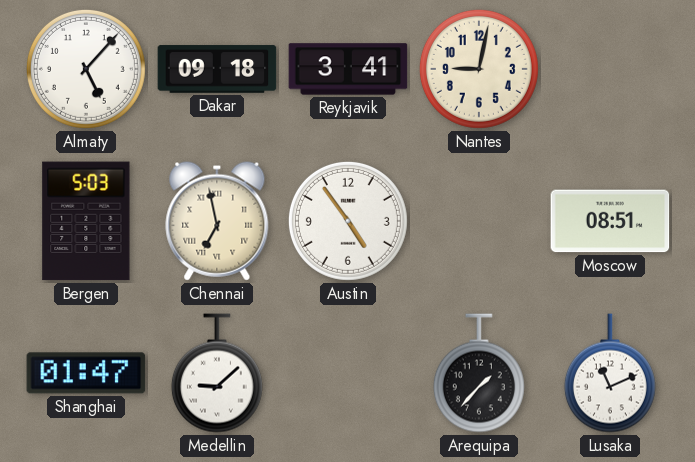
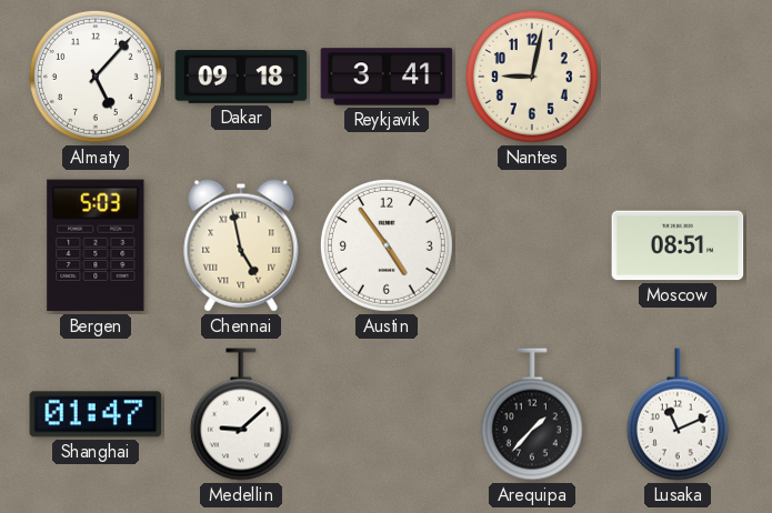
Chennai: 6:58 -> 4:58
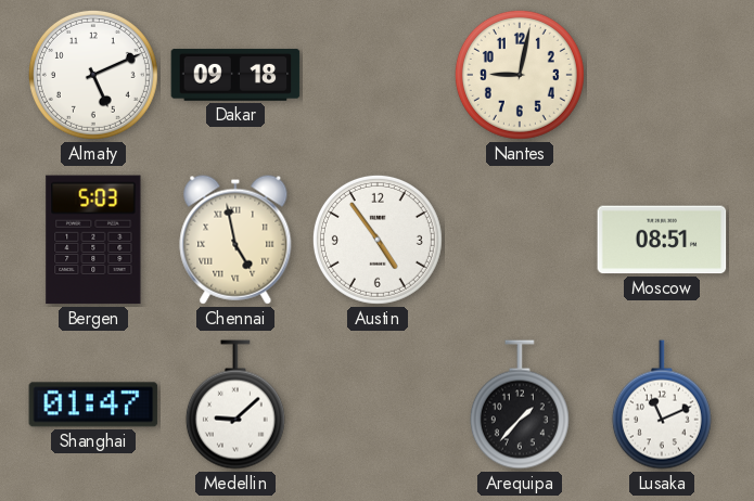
Almaty: 5:07 -> 5:11
Reykjavik: 3:41 -> none
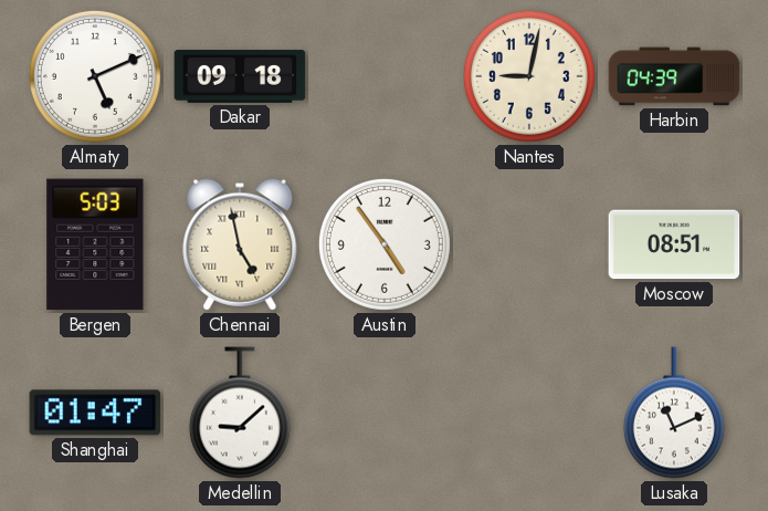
Harbin: none -> 04:39
Arequipa: 1:37 -> none
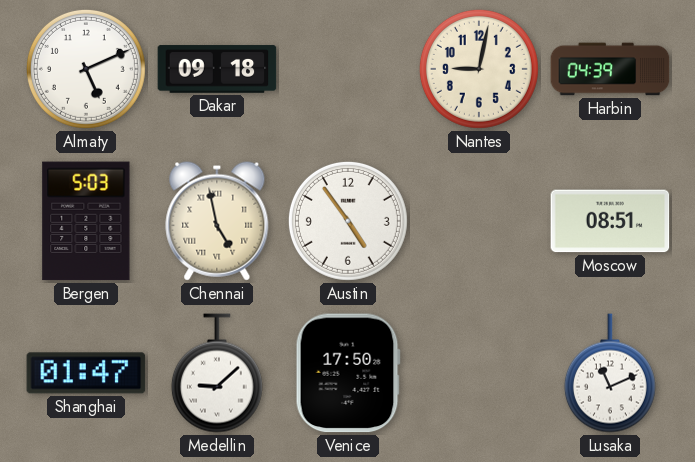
Venice: none -> 17:50
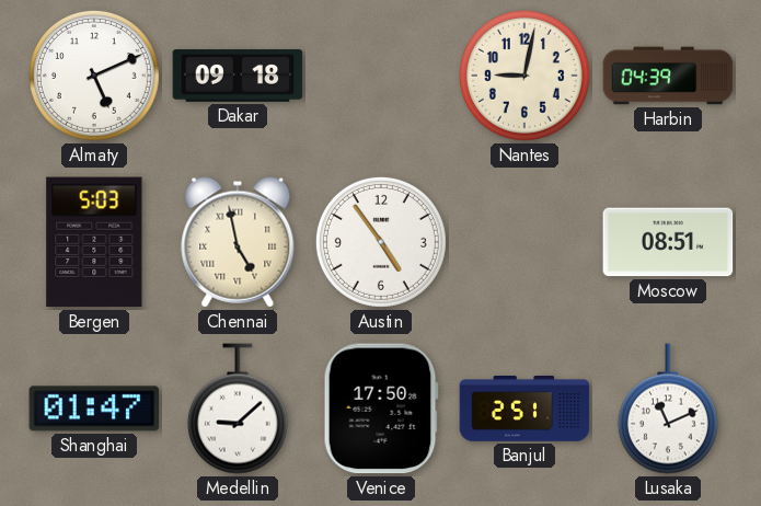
Banjul: none -> 2:51
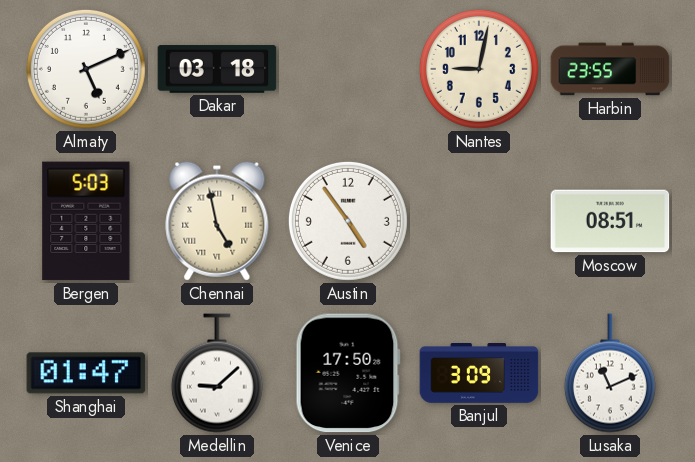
Dakar: 09:18 -> 03:18
Harbin: 04:39 -> 23:55
Banjul: 2:51 -> 3:09
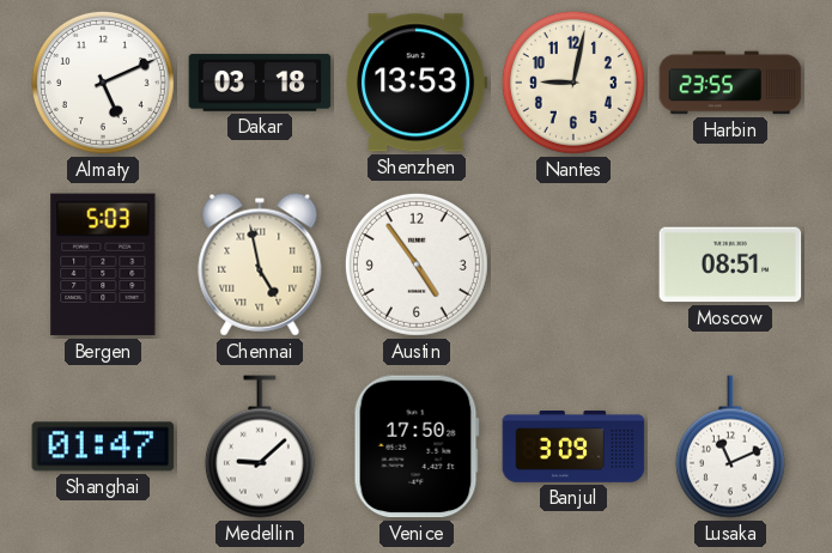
Shenzhen: none -> 13:53
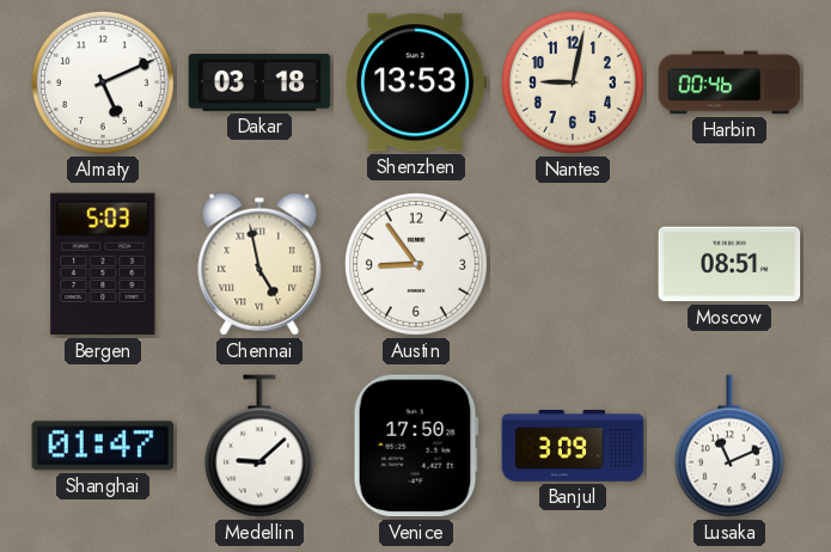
Harbin: 23:55 -> 00:46
Austin: 4:54 -> 8:54
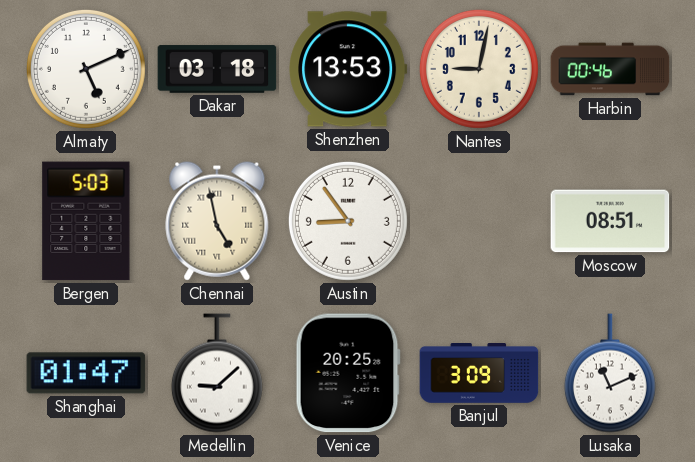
Venice: 17:50 -> 20:25
